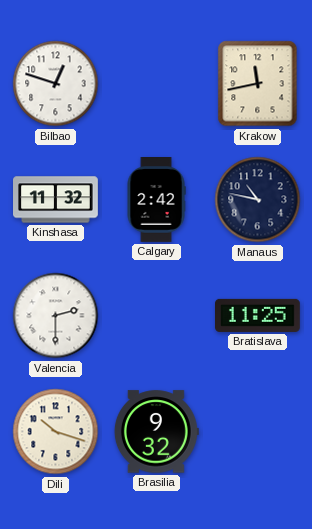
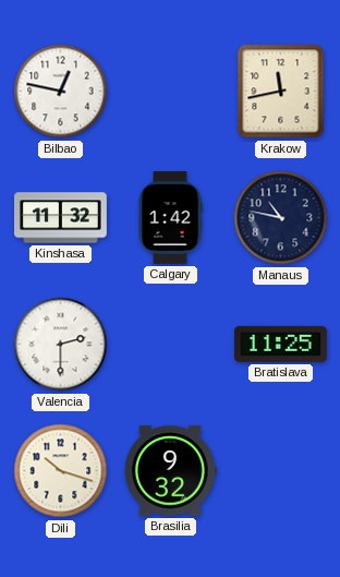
Bilbao: 12:48 -> 12:47
Calgary: 2:42 -> 1:42
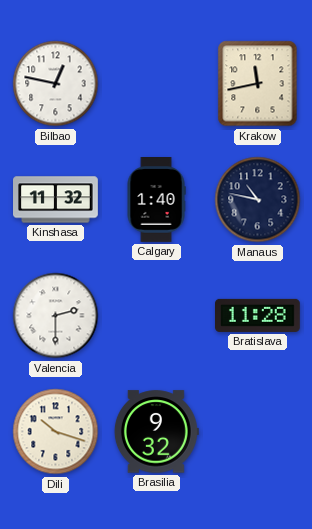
Calgary: 1:42 -> 1:40
Bratislava: 11:25 -> 11:28
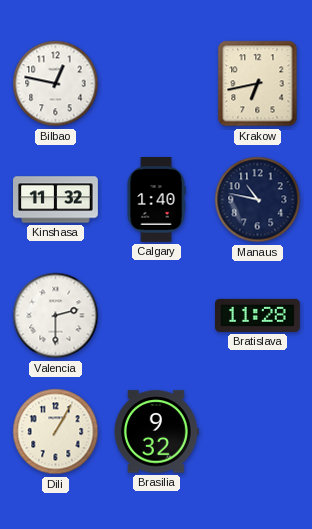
Krakow: 11:43 -> 6:43
Dili: 10:18 -> 1:05
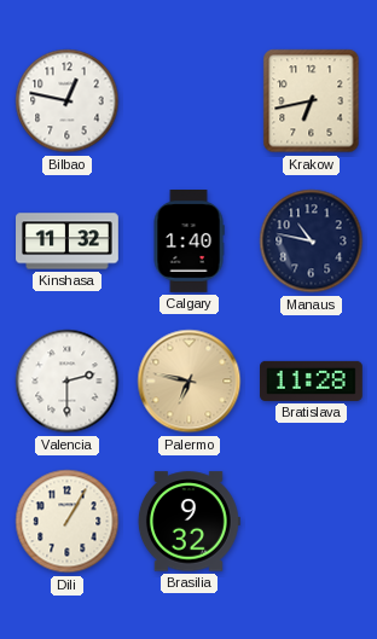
Palermo: none -> 6:47
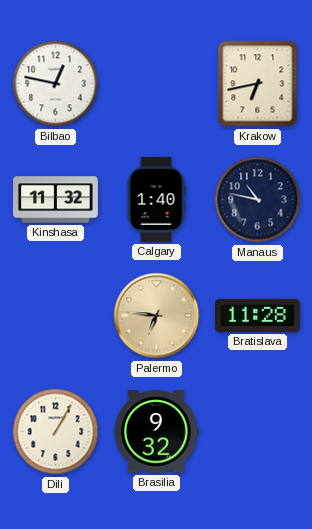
Valencia: 2:30 -> none
Palermo: 6:47 -> 6:46
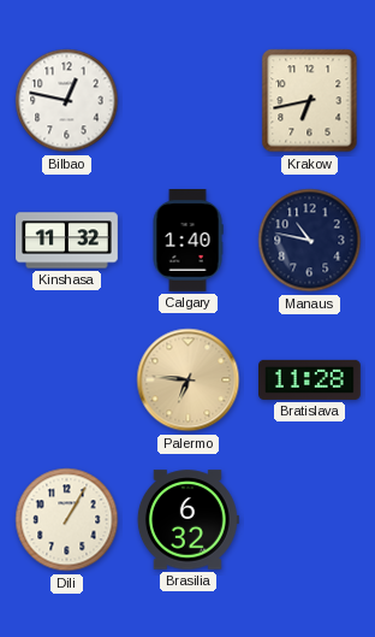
Brasilia: 9:32 -> 6:32
